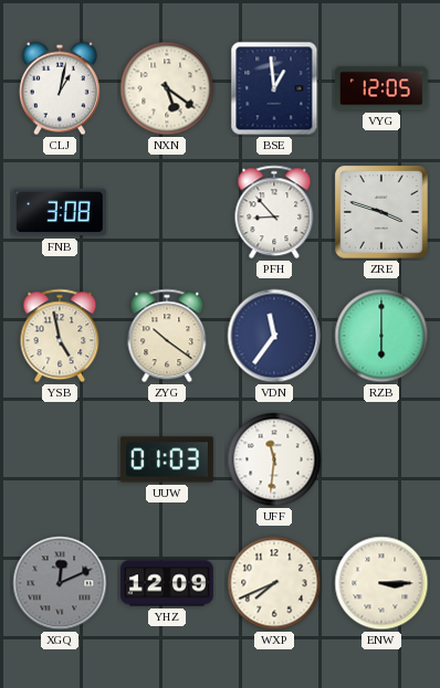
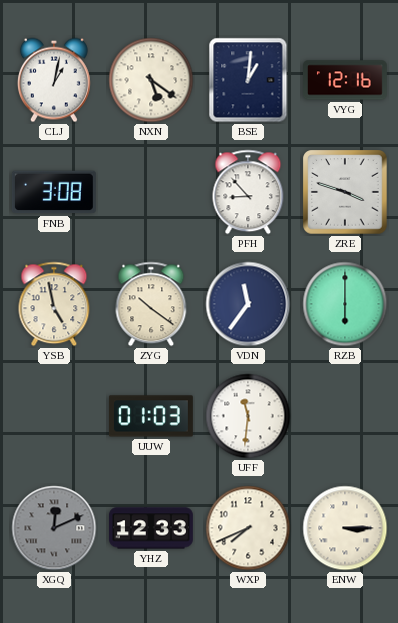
BSE: 12:59 -> 1:01
VYG: 12:05 -> 12:16
YHZ: 12:09 -> 12:33
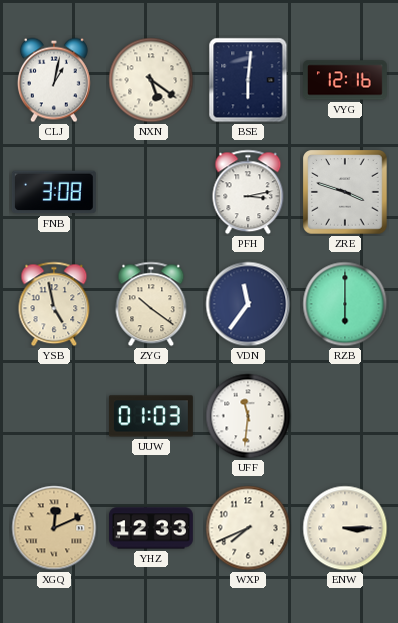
BSE: 1:01 -> 6:01
PFH: 8:53 -> 3:13
XGQ dial: grey -> champagne
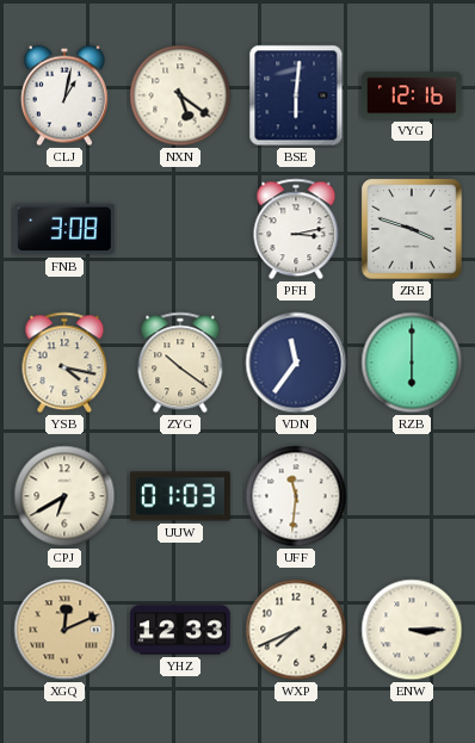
YSB: 4:58 -> 4:17
CPJ: none -> 6:40
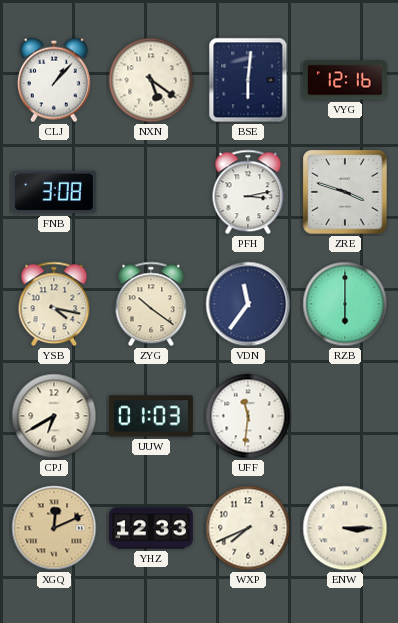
CLJ: 1:02 -> 1:07
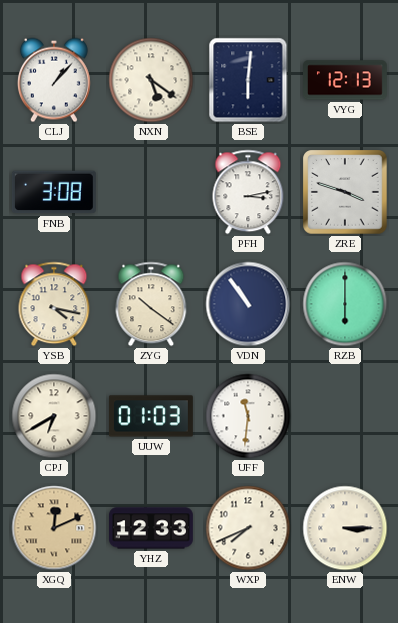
VYG: 12:16 -> 12:13
VDN: 11:36 -> 10:54
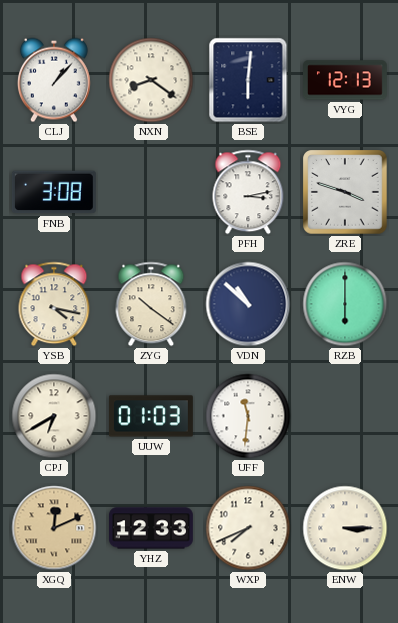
NXN: 5:21 -> 8:21
VDN: 10:54 -> 10:52
